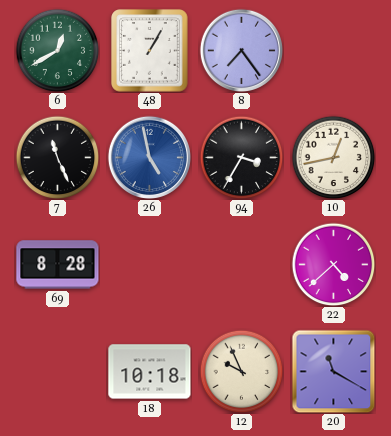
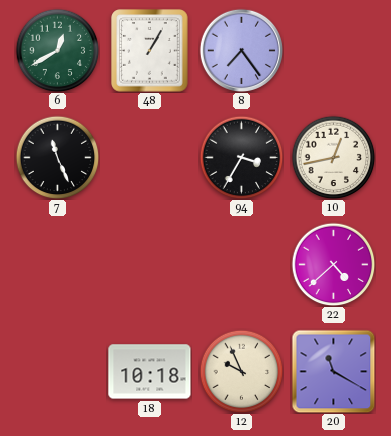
26: 4:58 -> none
69: 8:28 -> none
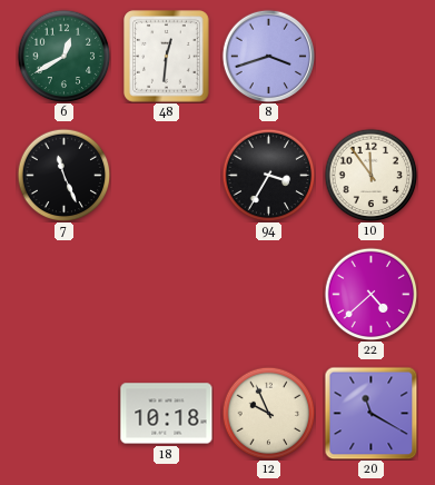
48: 1:05 -> 12:31
8: 7:24 -> 3:42
10: 12:43 -> 11:54
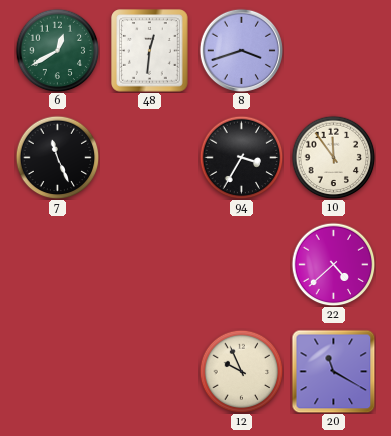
18: 10:18 -> none
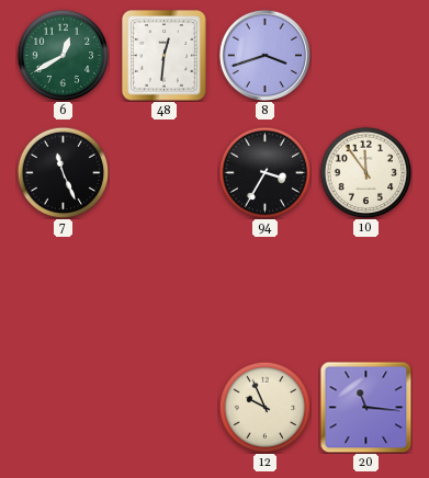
22: 4:38 -> none
20: 11:20 -> 11:16
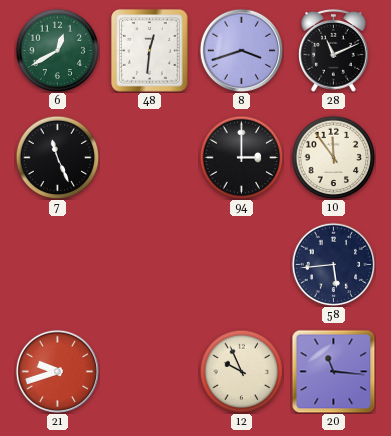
28: none -> 11:11
94: 3:35 -> 3:00
58: none -> 5:44
21: none -> 9:42
